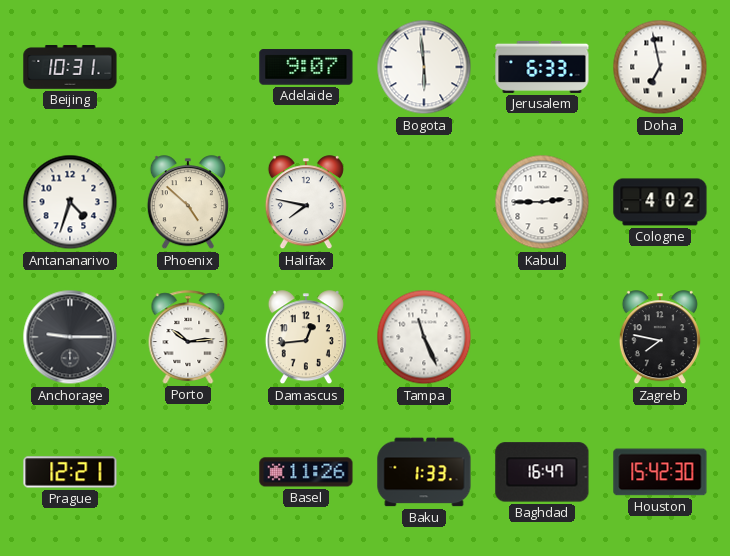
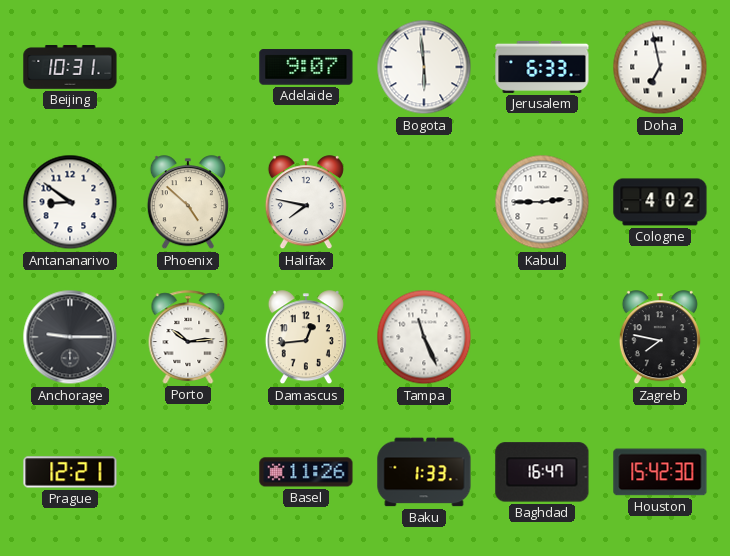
Antananarivo: 4:33 -> 8:51
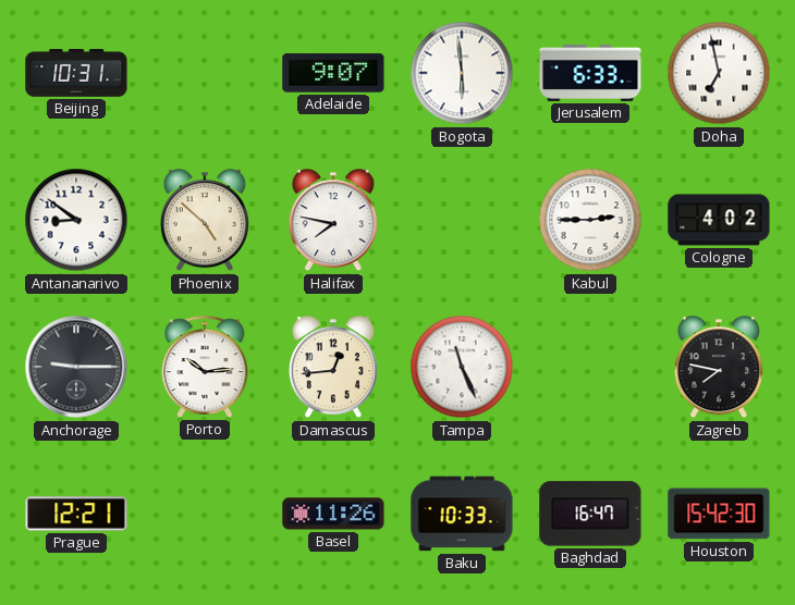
Baku: 1:33 -> 10:33
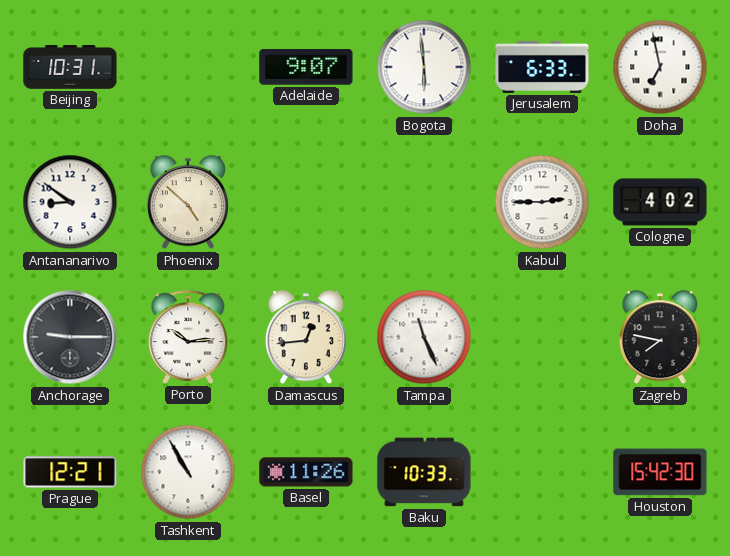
Halifax: 7:47 -> none
Tashkent: none -> 10:55
Baghdad: 16:47 -> none
